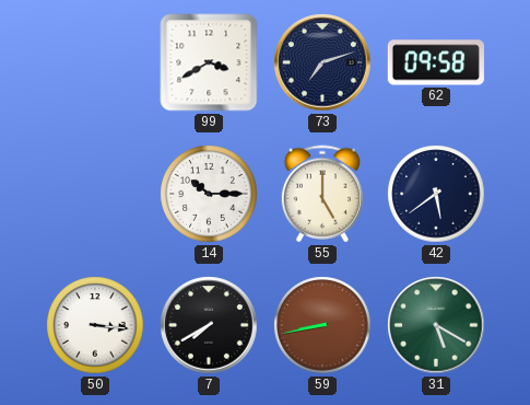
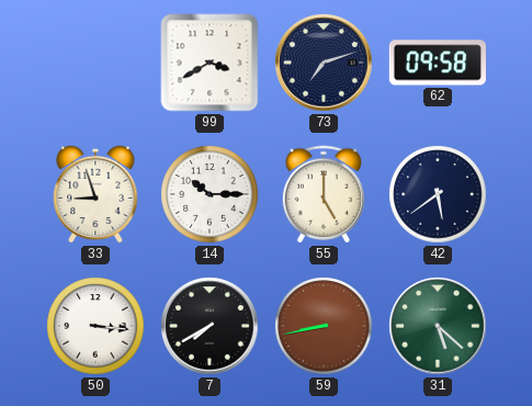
33: none -> 8:57
31: 5:20 -> 5:22
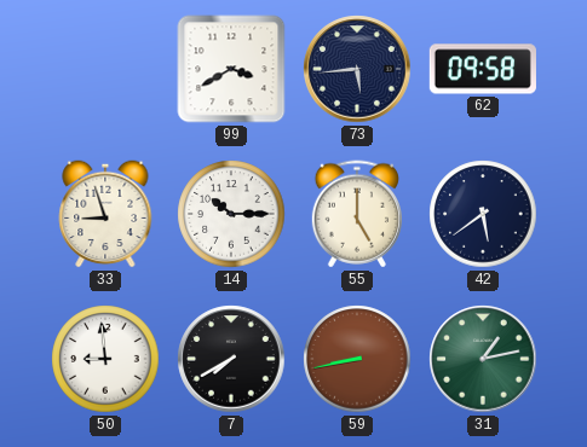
73: 7:12 -> 5:44
50: 3:16 -> 8:59
31: 5:22 -> 1:13
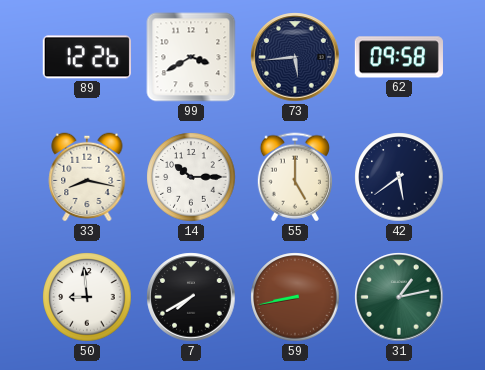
89: none -> 12:26
33: 8:57 -> 8:17
